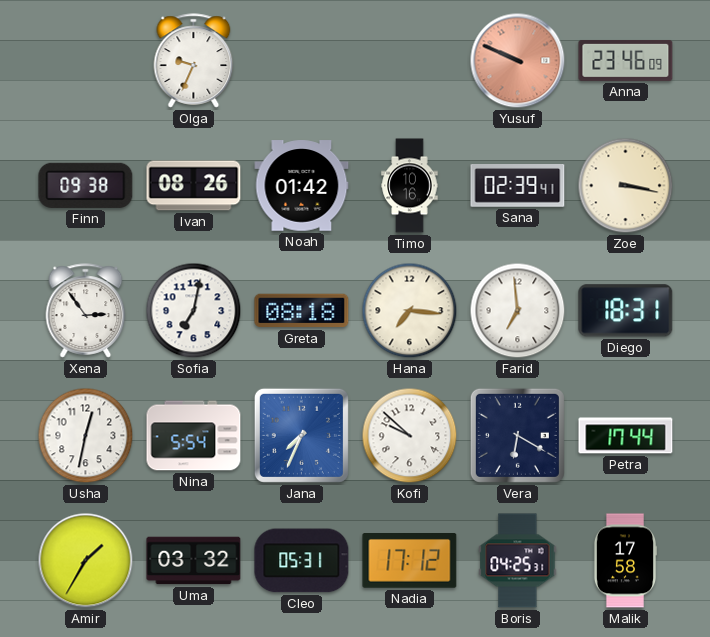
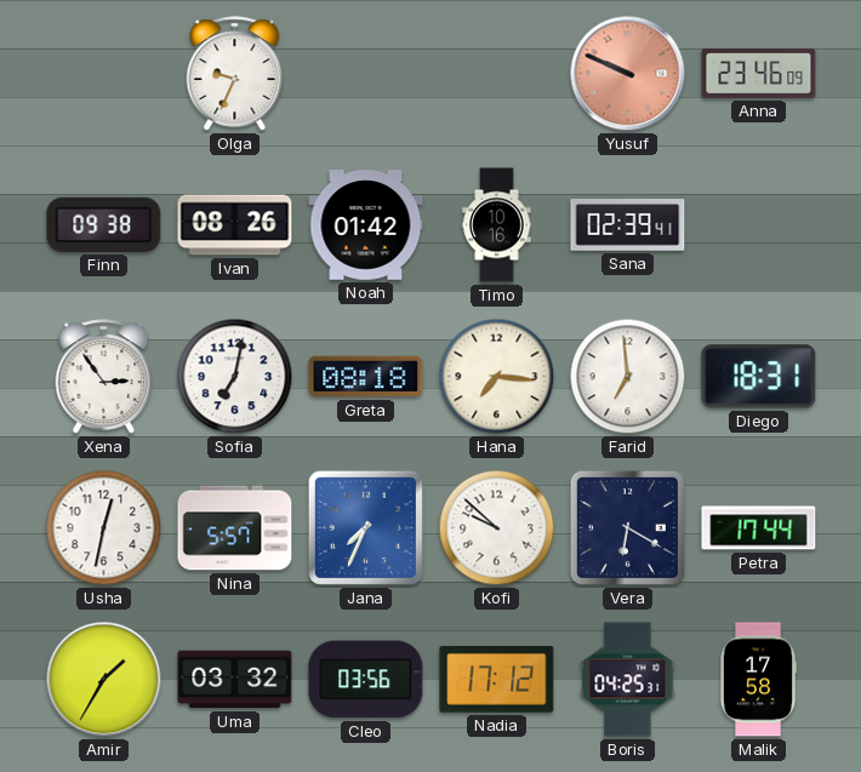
Zoe: 3:17 -> none
Nina: 5:54 -> 5:57
Cleo: 05:31 -> 03:56
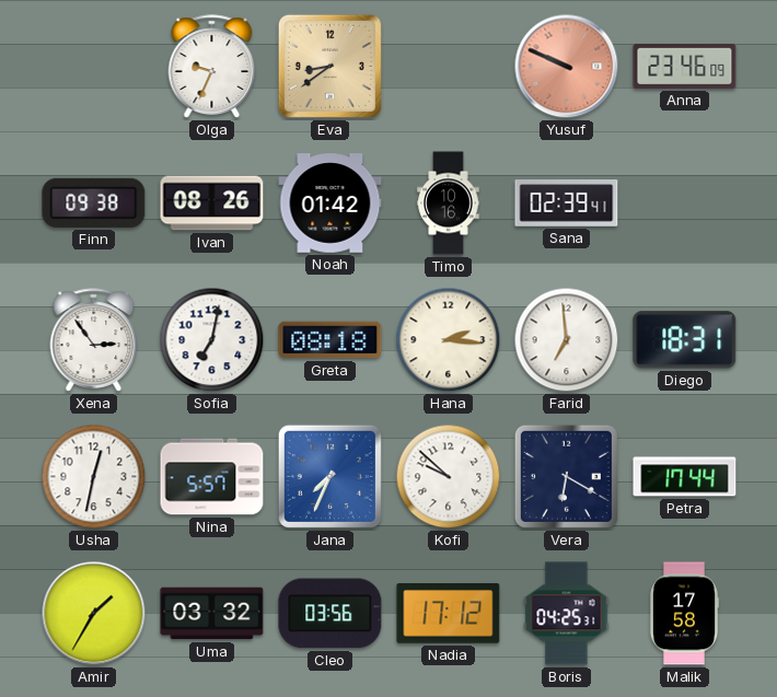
Eva: none -> 8:39
Hana: 7:16 -> 2:16
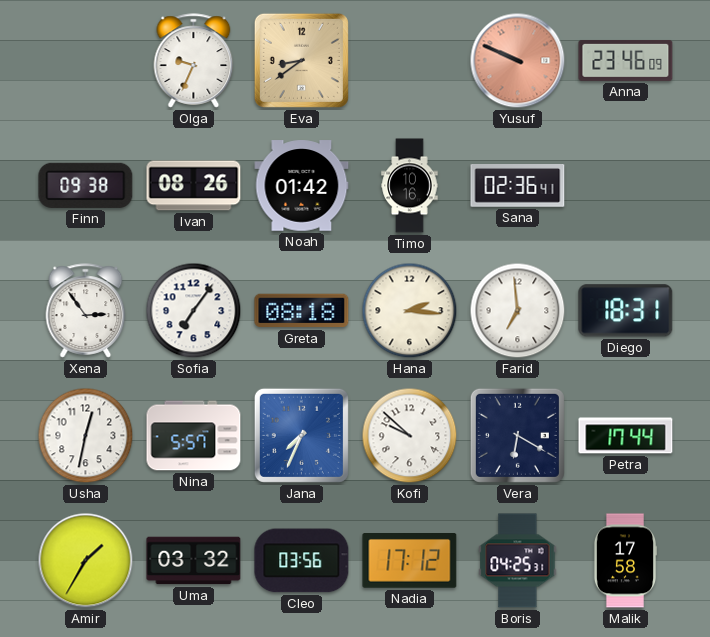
Sana: 02:39 -> 02:36
Sofia: 7:02 -> 7:06
